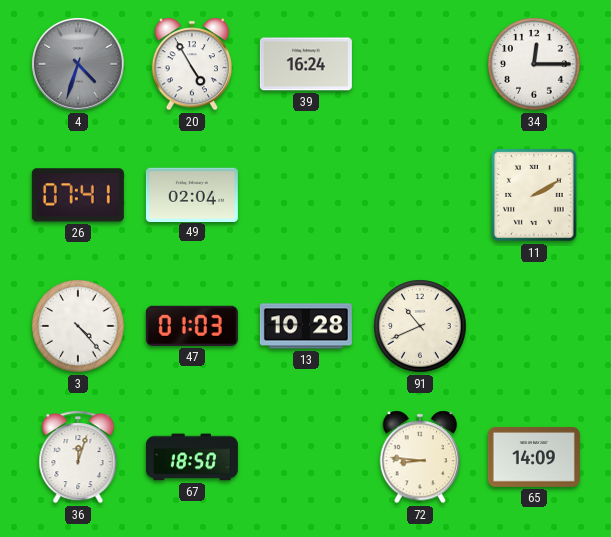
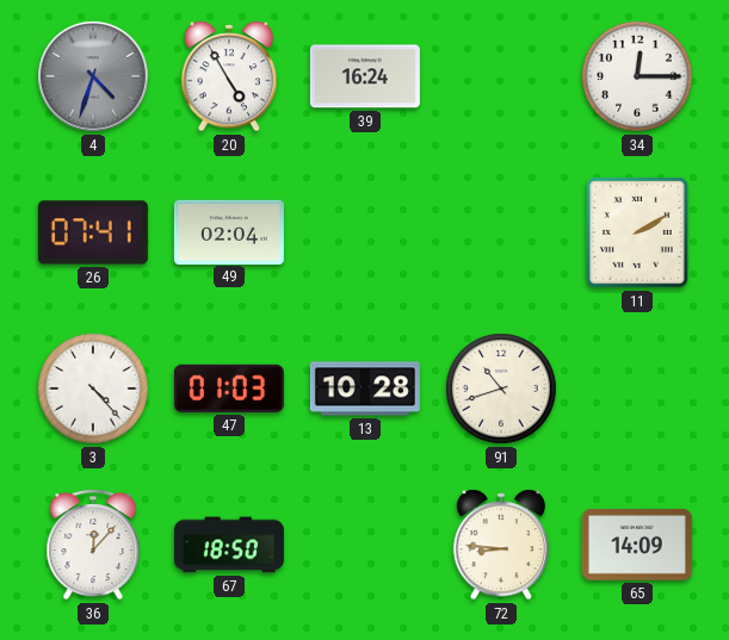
91: 10:41 -> 10:42
36: 12:03 -> 12:07
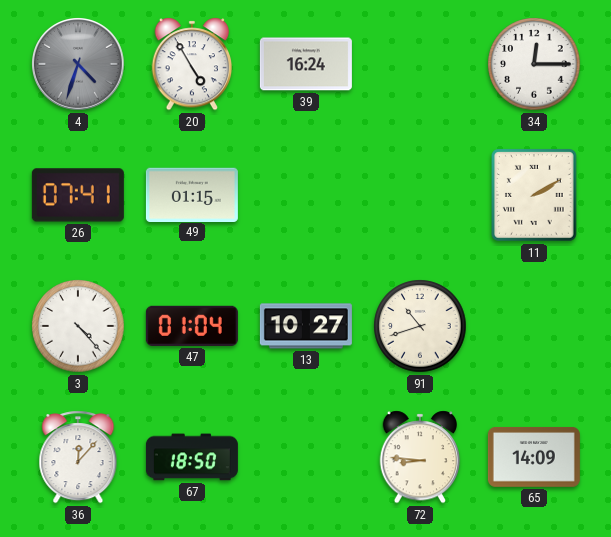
49: 02:04 -> 01:15
47: 01:03 -> 01:04
13: 10:28 -> 10:27
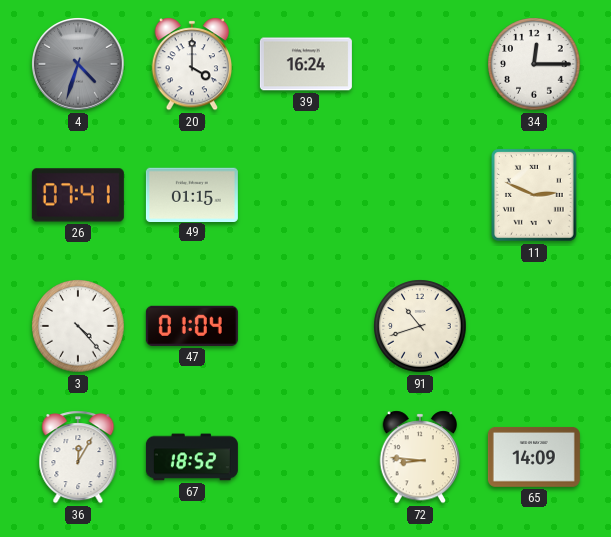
20: 4:55 -> 4:00
11: 2:10 -> 2:49
13: 10:27 -> none
36: 12:07 -> 12:05
67: 18:50 -> 18:52
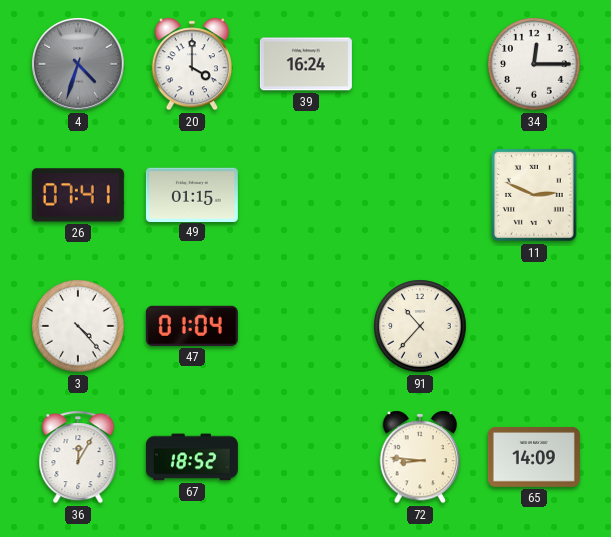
91: 10:42 -> 10:37
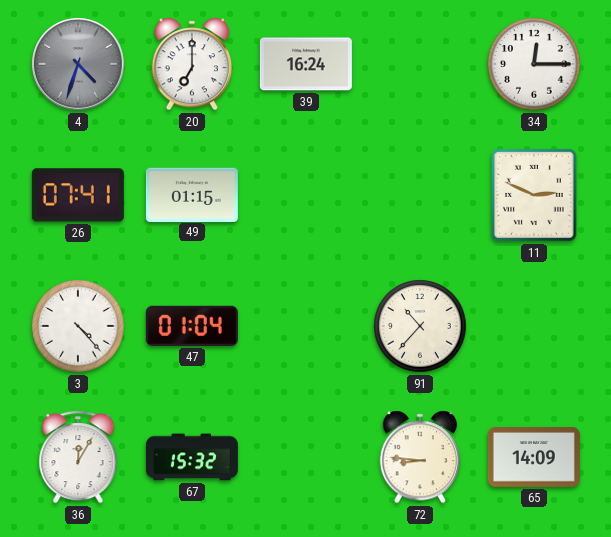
20: 4:00 -> 7:00
67: 18:52 -> 15:32
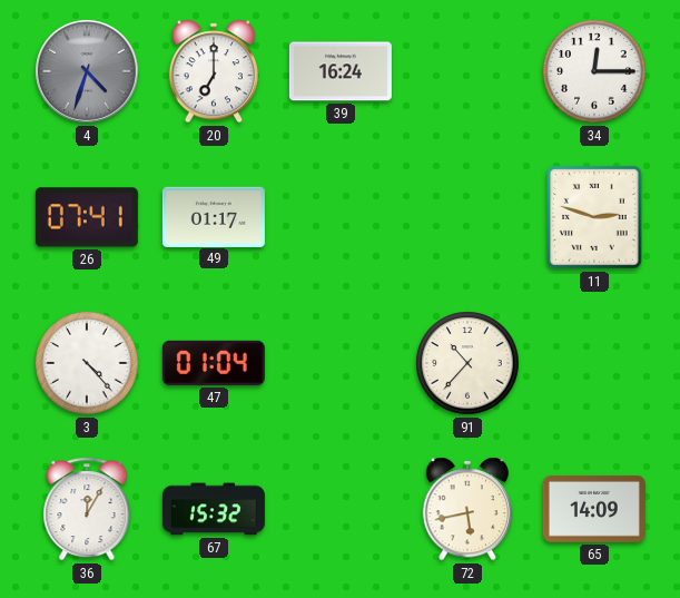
49: 01:15 -> 01:17
11: 2:49 -> 2:48
72: 8:46 -> 5:43
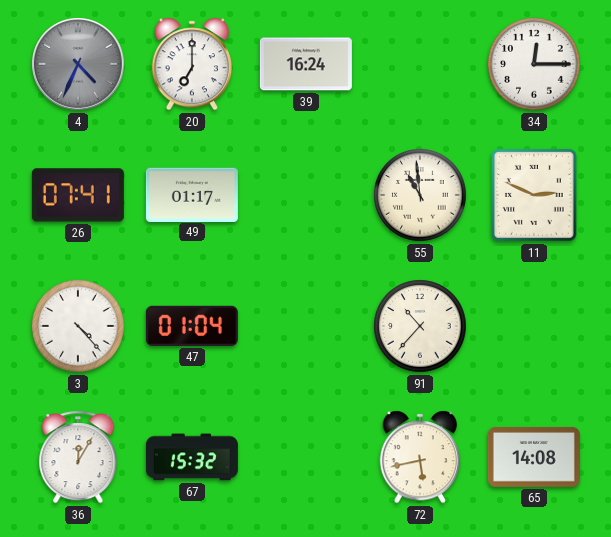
4: 4:33 -> 4:34
55: none -> 10:59
11: 2:48 -> 2:49
65: 14:09 -> 14:08
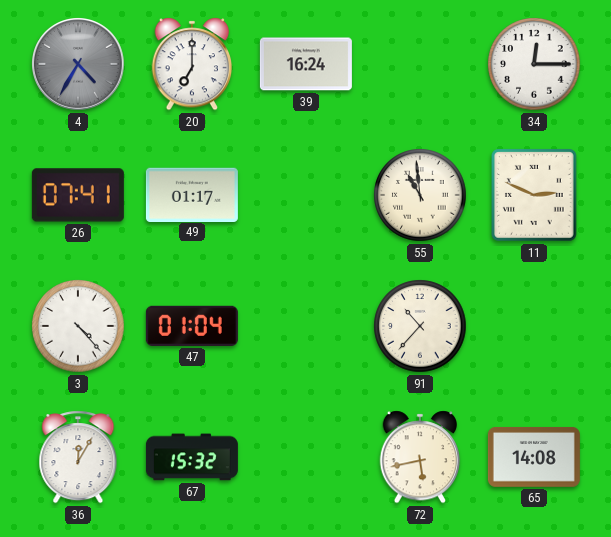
4: 4:34 -> 4:35
